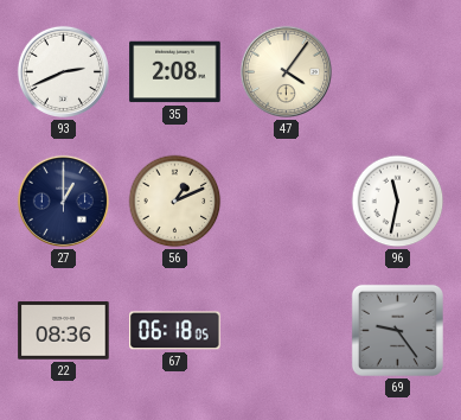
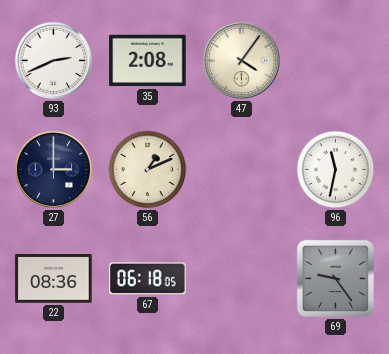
27: 1:00 -> 3:00
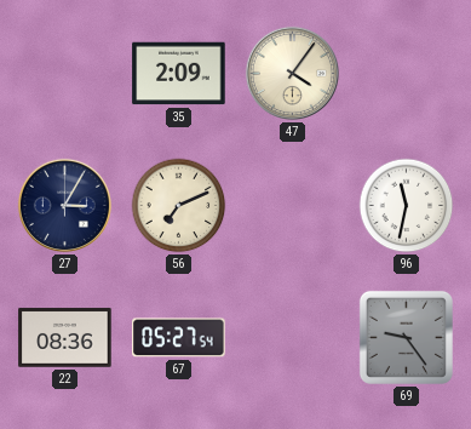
93: 2:41 -> none
35: 2:08 -> 2:09
27: 3:00 -> 3:05
56: 1:11 -> 7:11
67: 06:18 -> 05:27
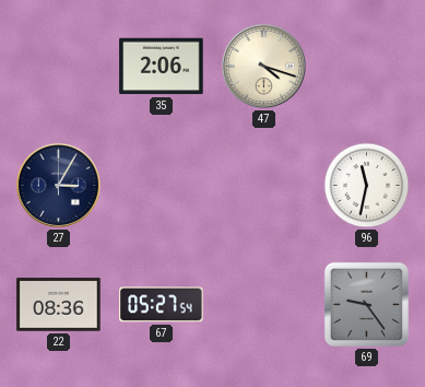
35: 2:09 -> 2:06
47: 4:06 -> 4:18
56: 7:11 -> none
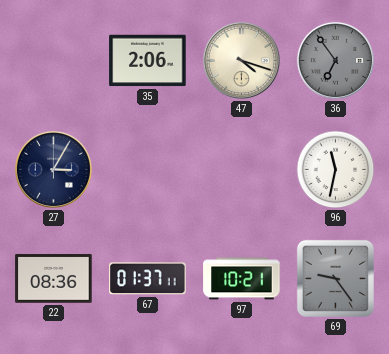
36: none -> 6:54
67: 05:27 -> 01:37
97: none -> 10:21
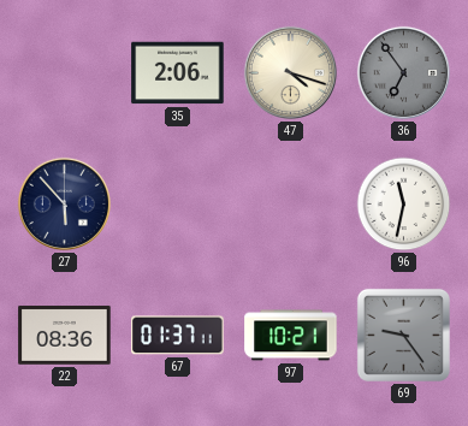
27: 3:05 -> 5:53
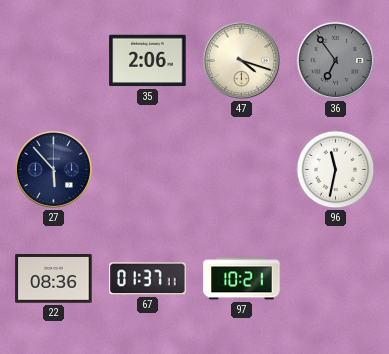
69: 9:24 -> none
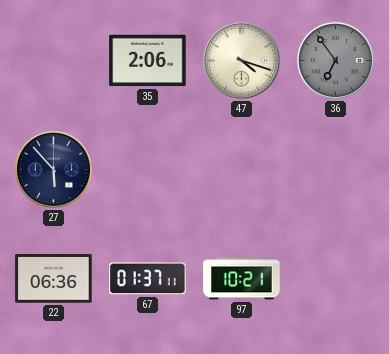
96: 11:32 -> none
22: 08:36 -> 06:36
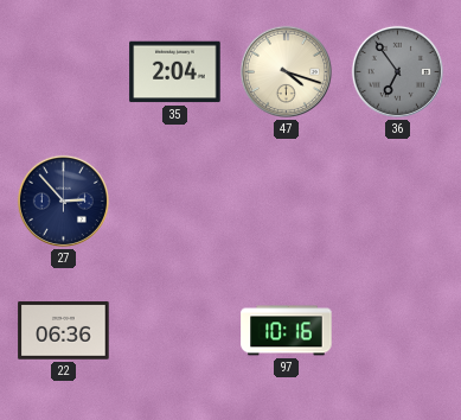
35: 2:06 -> 2:04
27: 5:53 -> 2:53
67: 01:37 -> none
97: 10:21 -> 10:16
